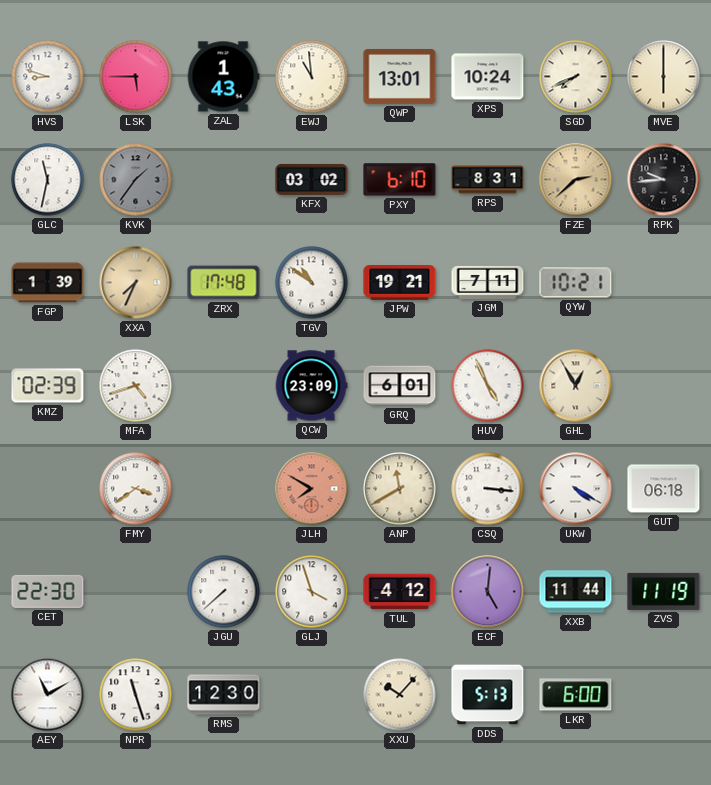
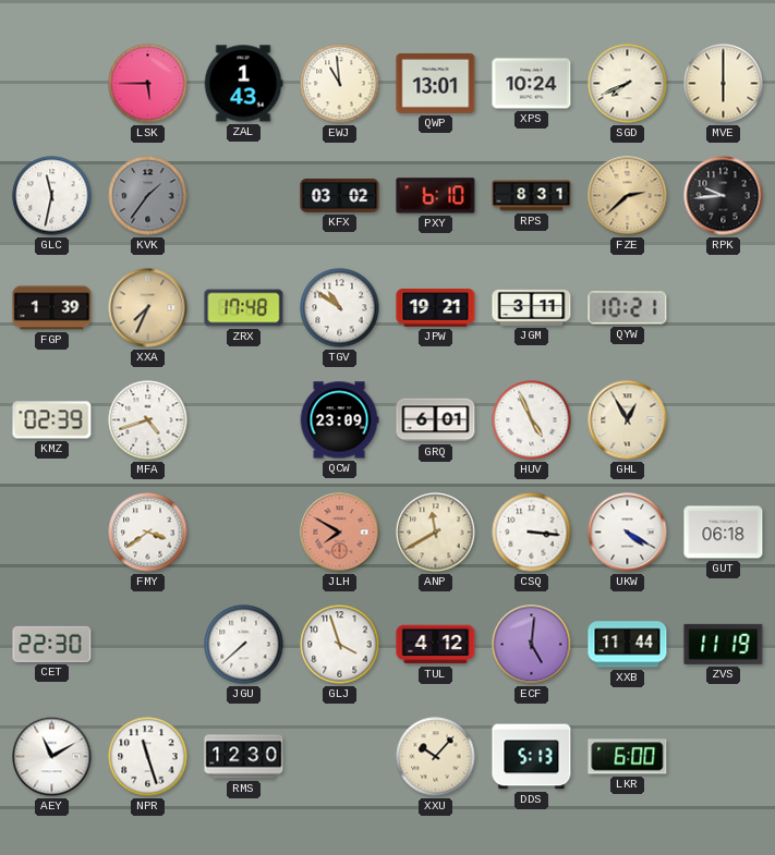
HVS: 8:48 -> none
JGM: 7:11 -> 3:11
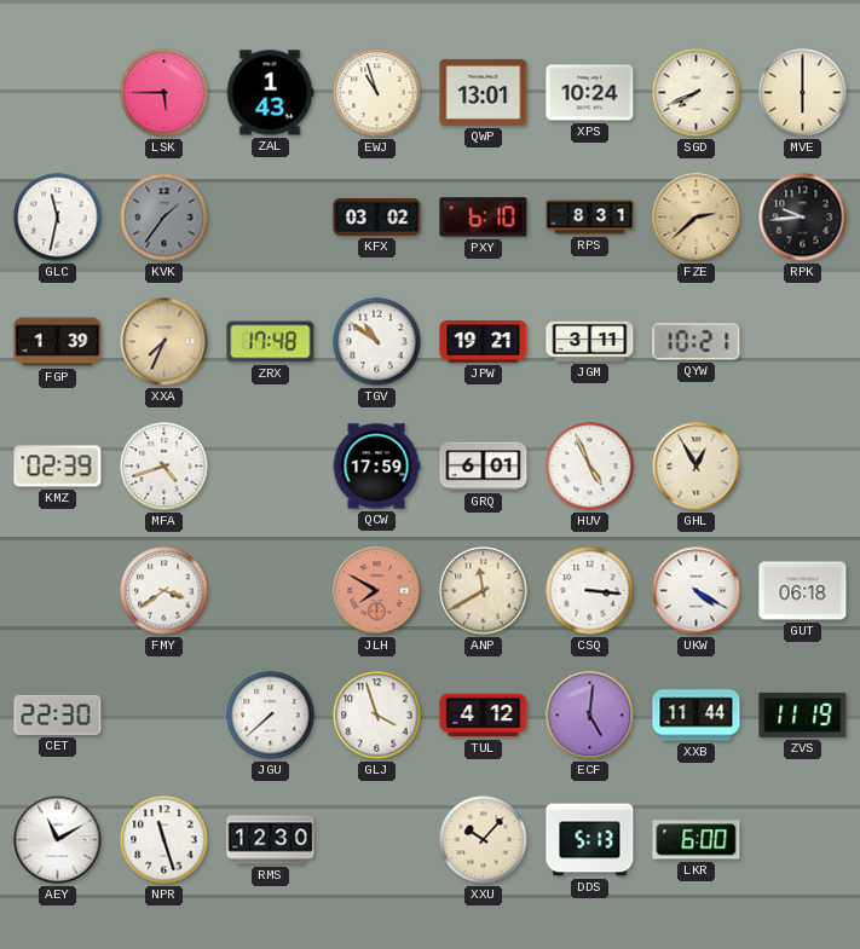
EWJ: 10:59 -> 10:57
QCW: 23:09 -> 17:59
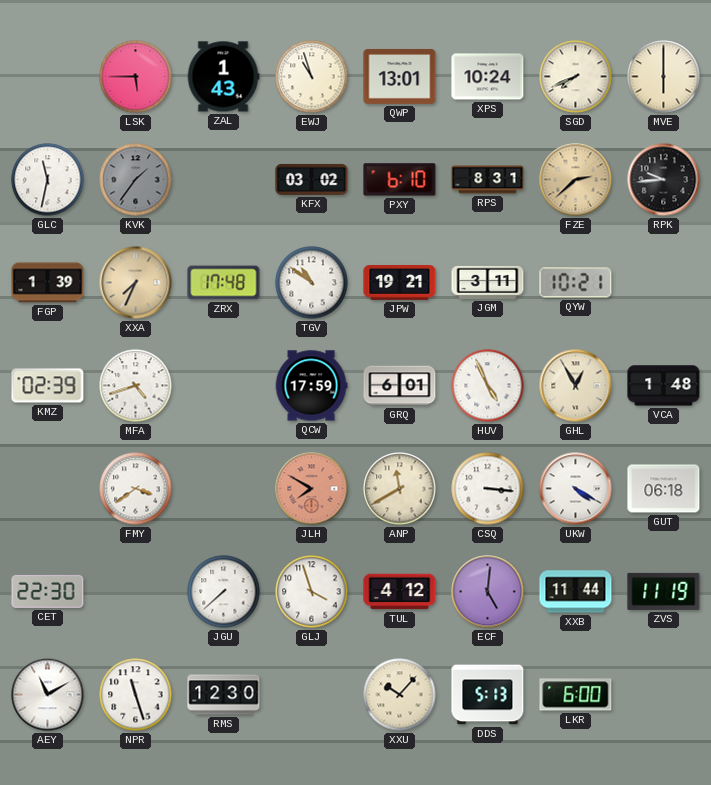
VCA: none -> 1:48
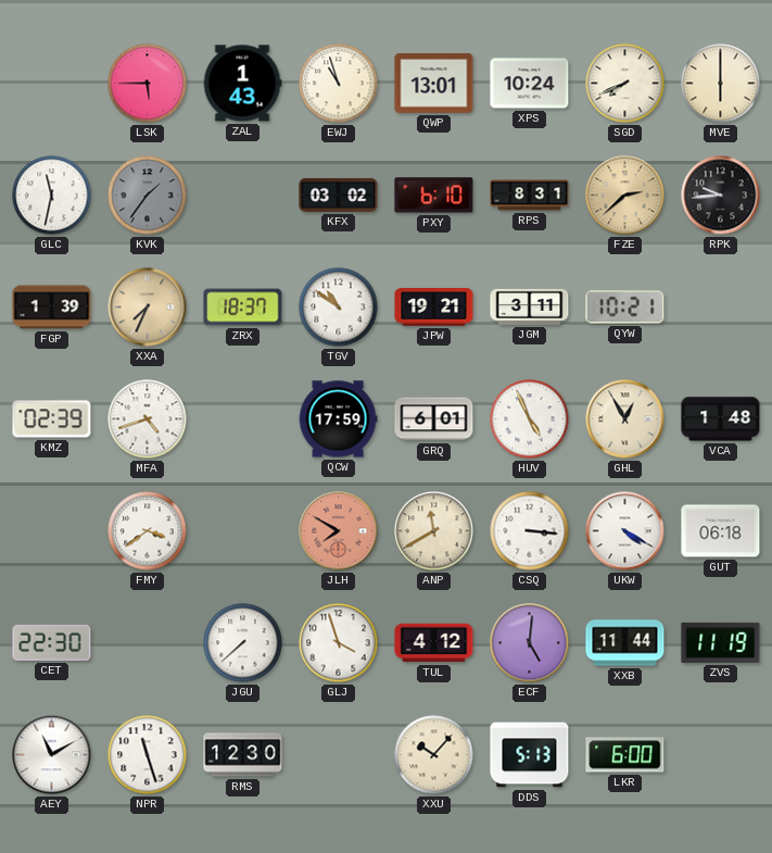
ZRX: 17:48 -> 18:37
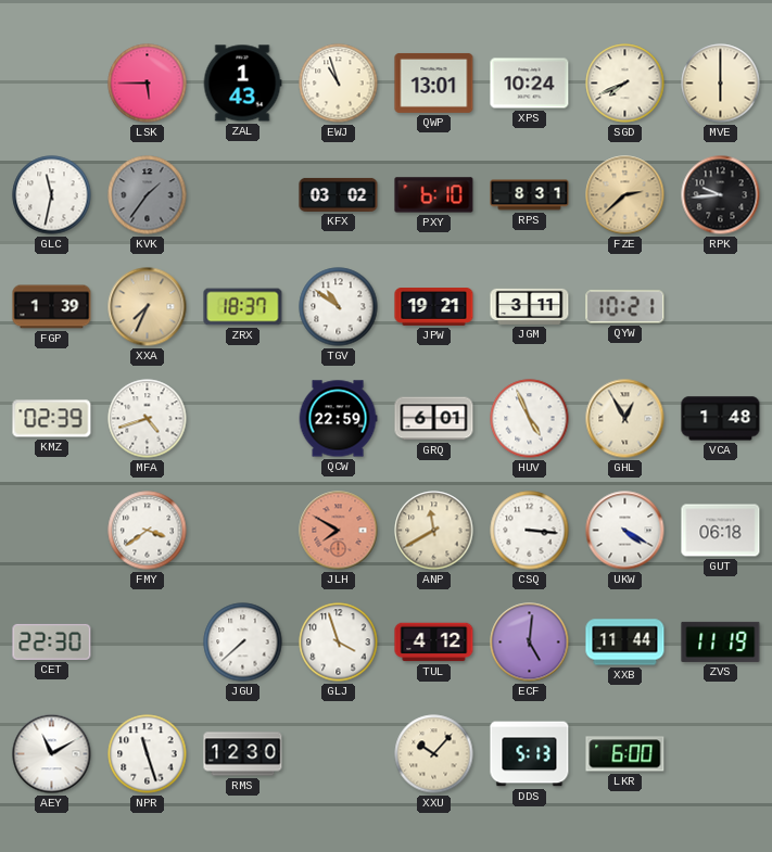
QCW: 17:59 -> 22:59
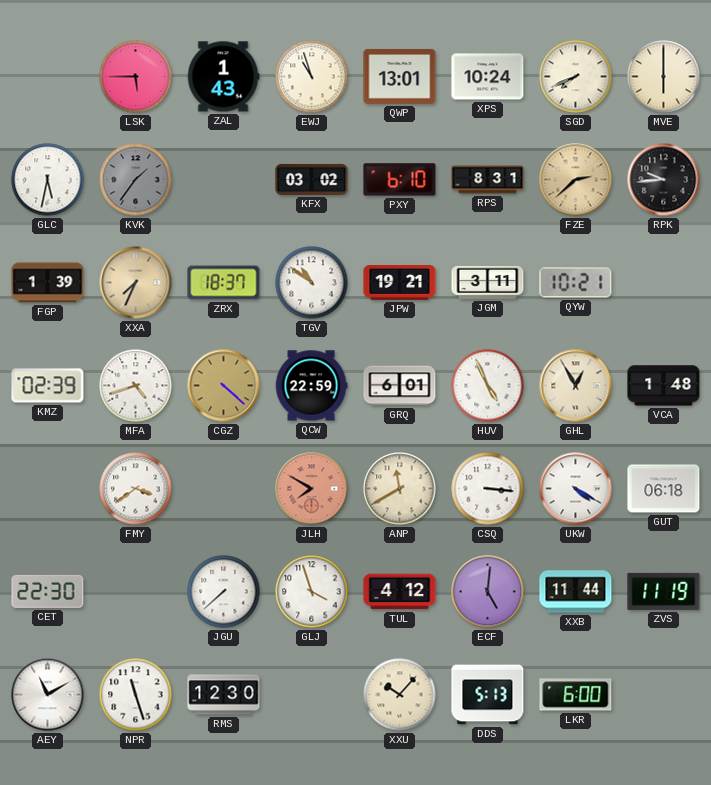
GLC: 11:32 -> 5:32
CGZ: none -> 4:22
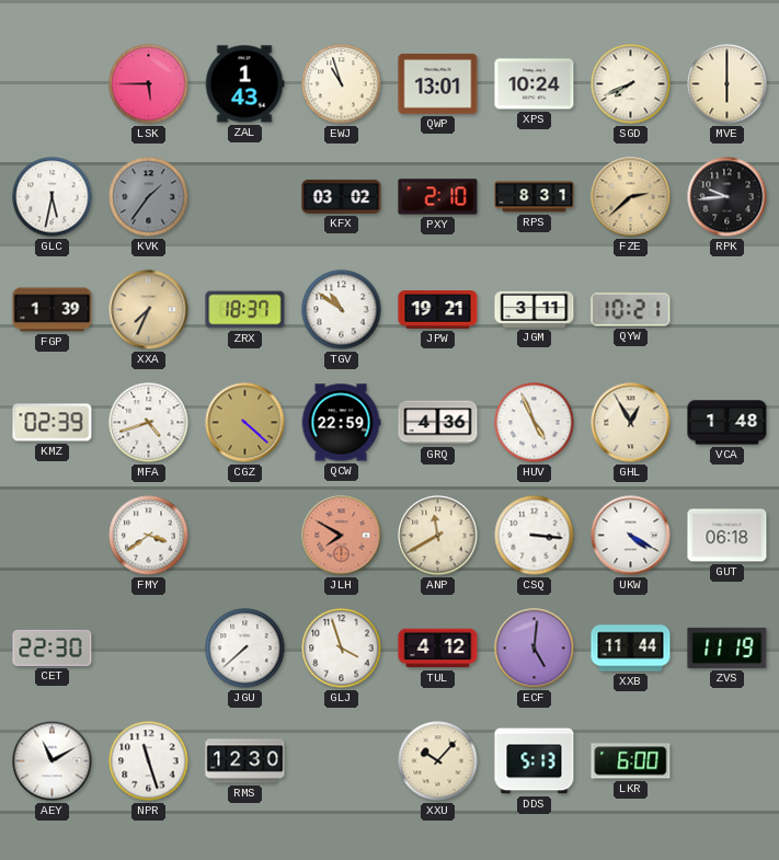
PXY: 6:10 -> 2:10
GRQ: 6:01 -> 4:36
